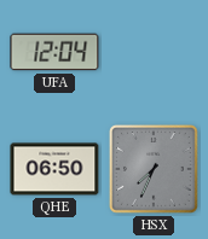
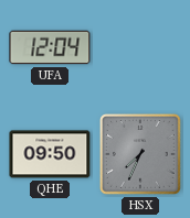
QHE: 06:50 -> 09:50
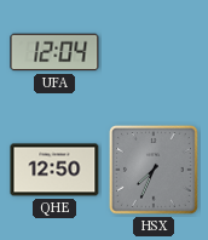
QHE: 09:50 -> 12:50
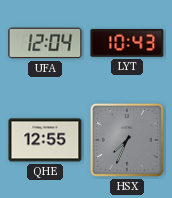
LYT: none -> 10:43
QHE: 12:50 -> 12:55
